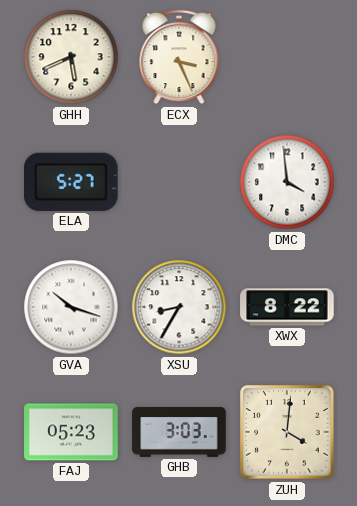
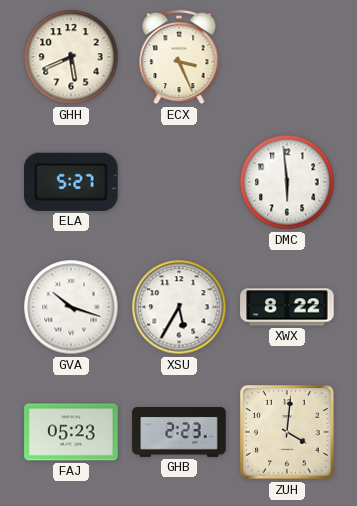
DMC: 3:59 -> 5:59
XSU: 8:35 -> 5:35
GHB: 3:03 -> 2:23
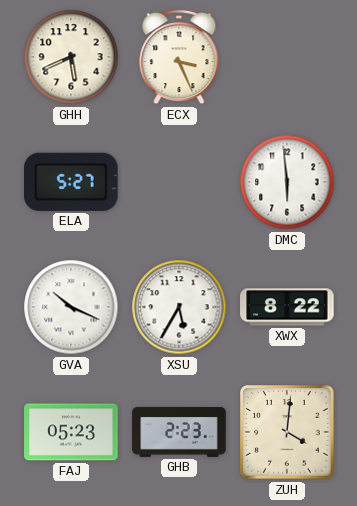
GVA: 10:18 -> 10:19
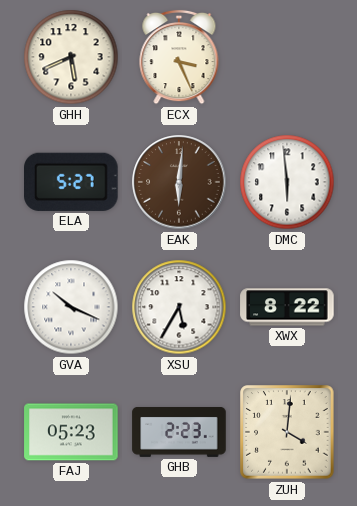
EAK: none -> 6:01
